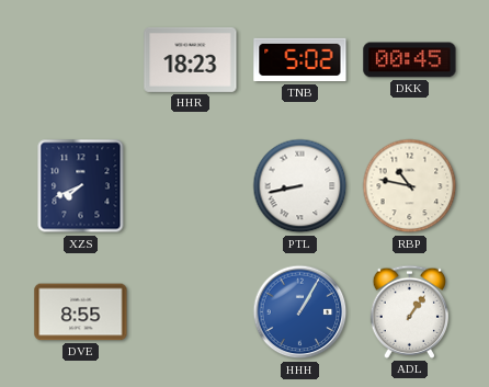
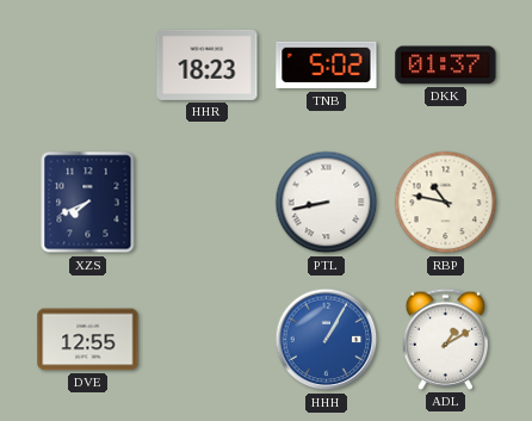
DKK: 00:45 -> 01:37
DVE: 8:55 -> 12:55
ADL: 1:06 -> 1:10
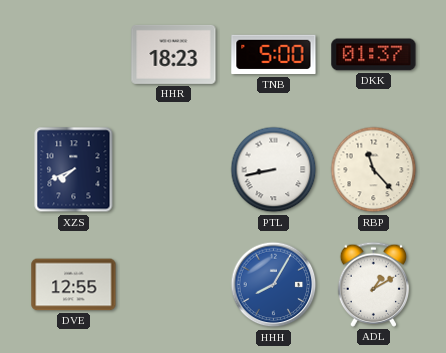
TNB: 5:02 -> 5:00
RBP: 10:47 -> 11:23
HHH: 1:05 -> 8:05
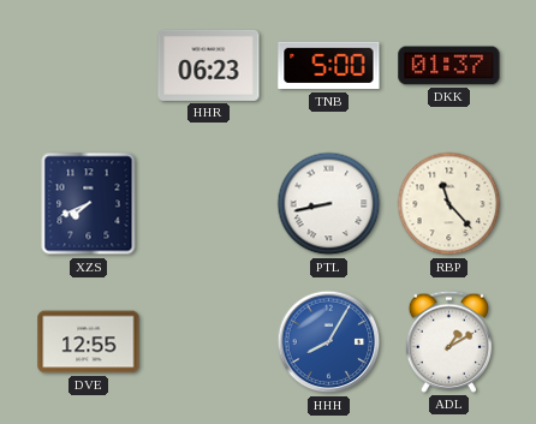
HHR: 18:23 -> 06:23
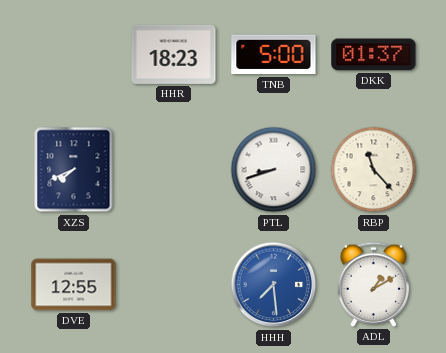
HHR: 06:23 -> 18:23
PTL: 8:43 -> 8:42
HHH: 8:05 -> 7:29
